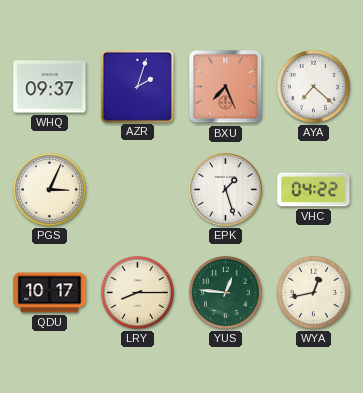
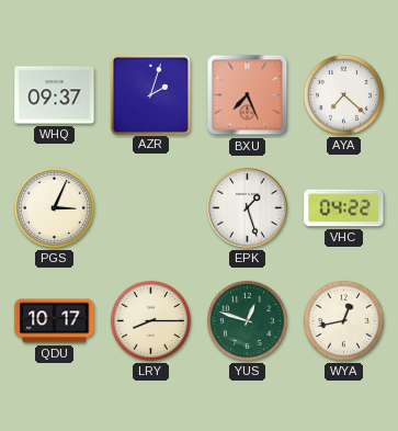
YUS: 12:46 -> 12:48
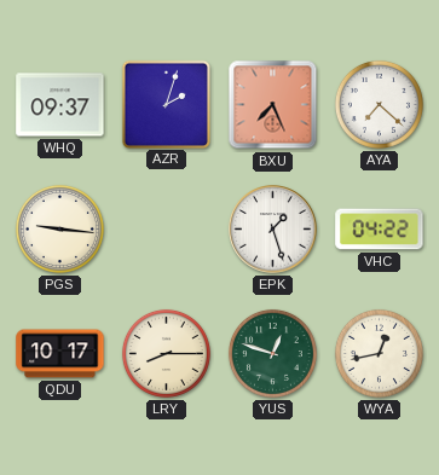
PGS: 3:04 -> 9:16
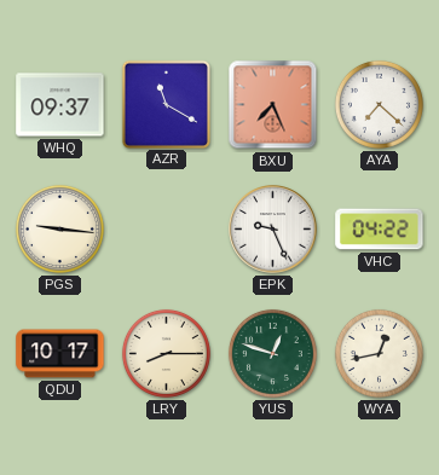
AZR: 2:03 -> 11:20
EPK: 1:27 -> 9:26
